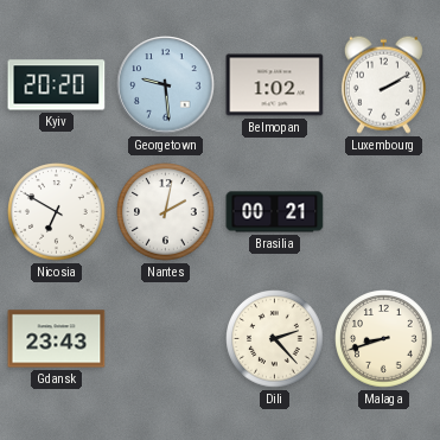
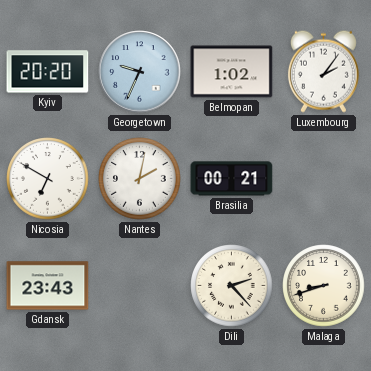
Georgetown: 9:29 -> 9:34
Luxembourg: 2:10 -> 2:06
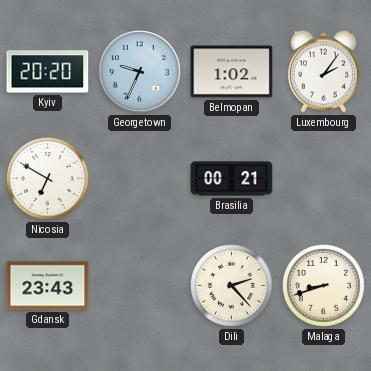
Nantes: 2:02 -> none
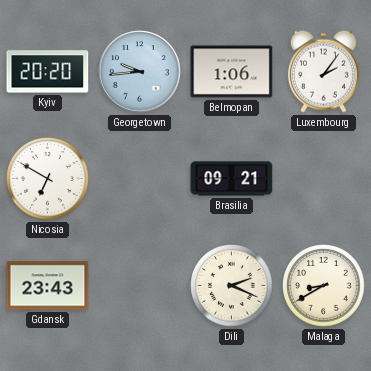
Georgetown: 9:34 -> 9:44
Belmopan: 1:02 -> 1:06
Brasilia: 00:21 -> 09:21
Dili: 2:23 -> 2:19
Malaga: 8:42 -> 8:40
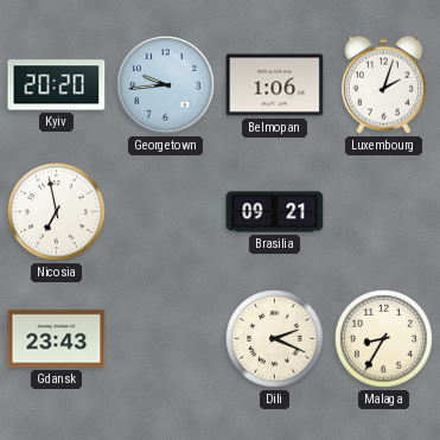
Luxembourg: 2:06 -> 2:03
Nicosia: 6:50 -> 6:58
Malaga: 8:40 -> 8:35
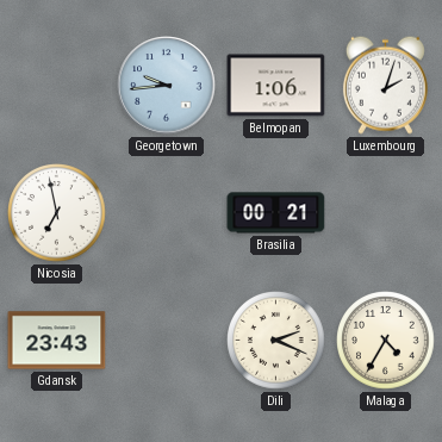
Kyiv: 20:20 -> none
Brasilia: 09:21 -> 00:21
Malaga: 8:35 -> 4:35
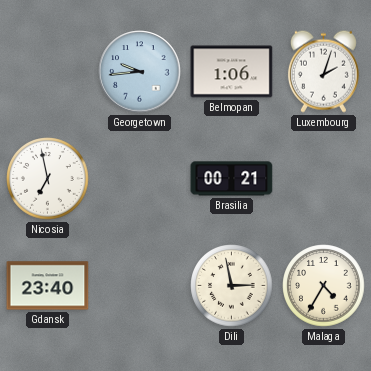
Gdansk: 23:43 -> 23:40
Dili: 2:19 -> 2:58
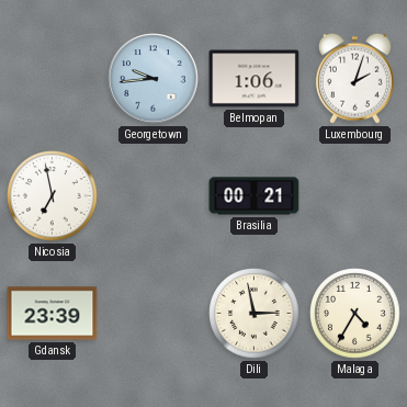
Gdansk: 23:40 -> 23:39
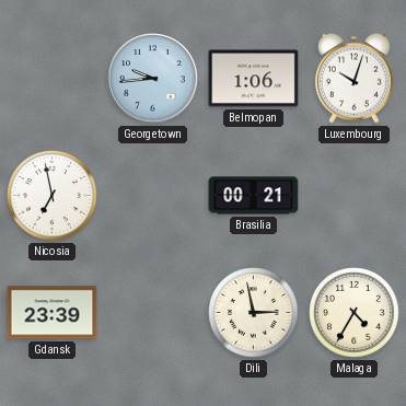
Luxembourg: 2:03 -> 10:03
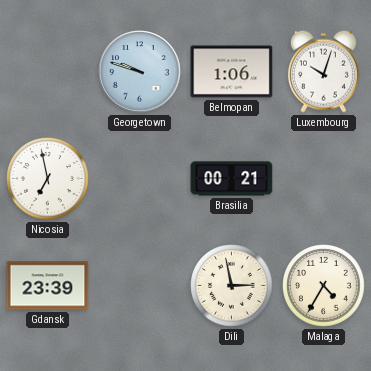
Georgetown: 9:44 -> 9:48
